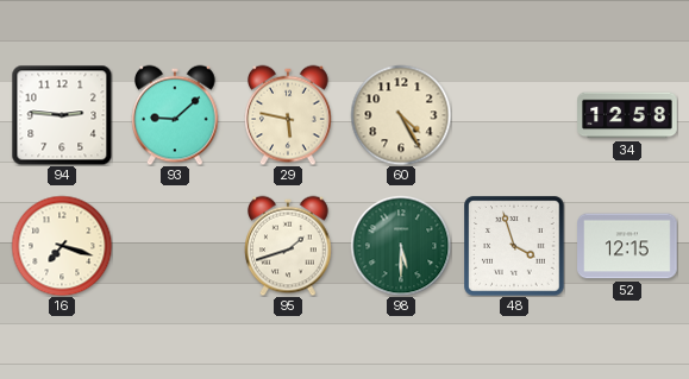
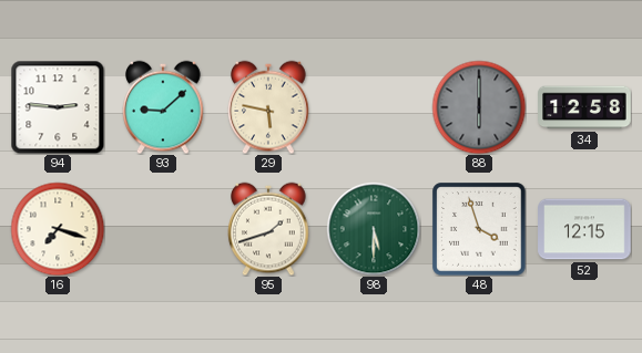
60: 4:25 -> none
88: none -> 6:00
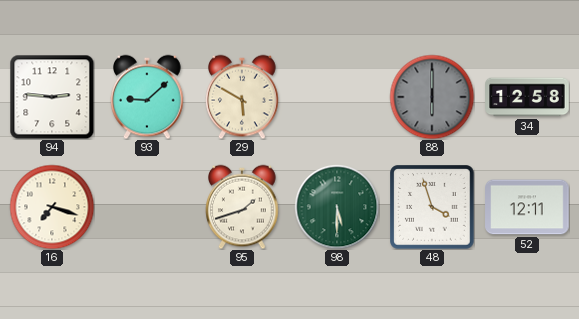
29: 5:47 -> 5:50
52: 12:15 -> 12:11
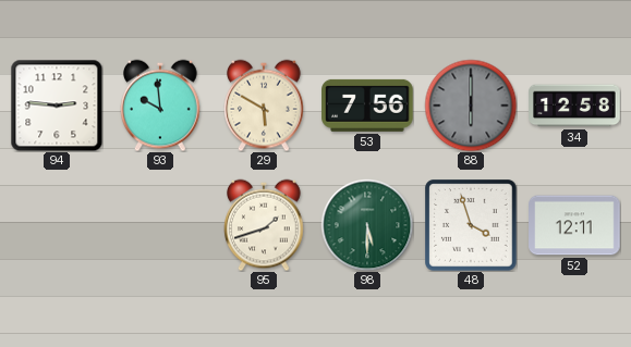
93: 9:08 -> 9:59
53: none -> 7:56
16: 7:18 -> none
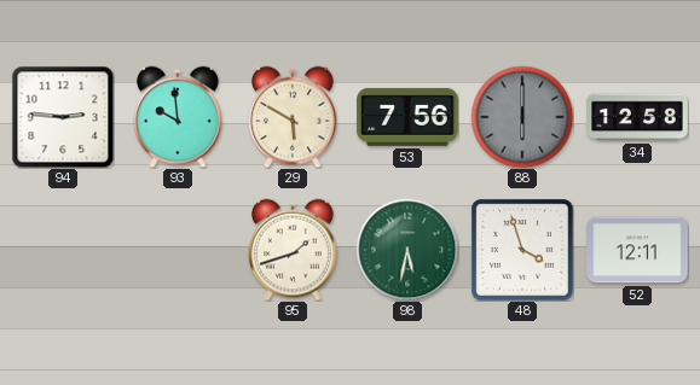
98: 5:30 -> 5:32
